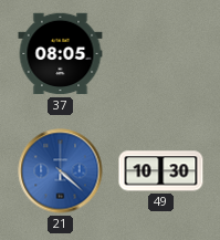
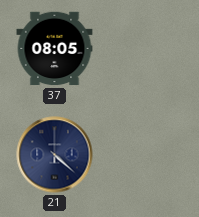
21 dial: blue -> navy
49: 10:30 -> none
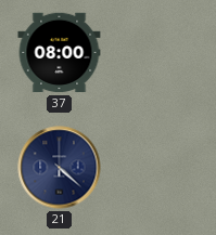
37: 08:05 -> 08:00
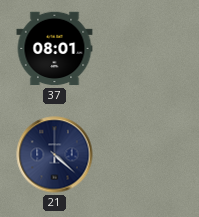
37: 08:00 -> 08:01
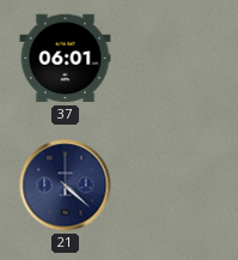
37: 08:01 -> 06:01
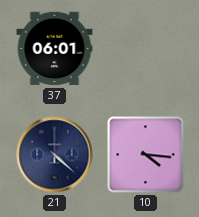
10: none -> 4:16
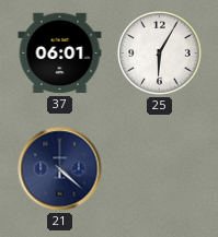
25: none -> 6:05
10: 4:16 -> none
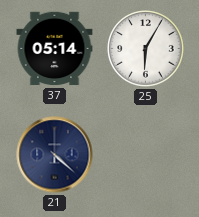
37: 06:01 -> 05:14
